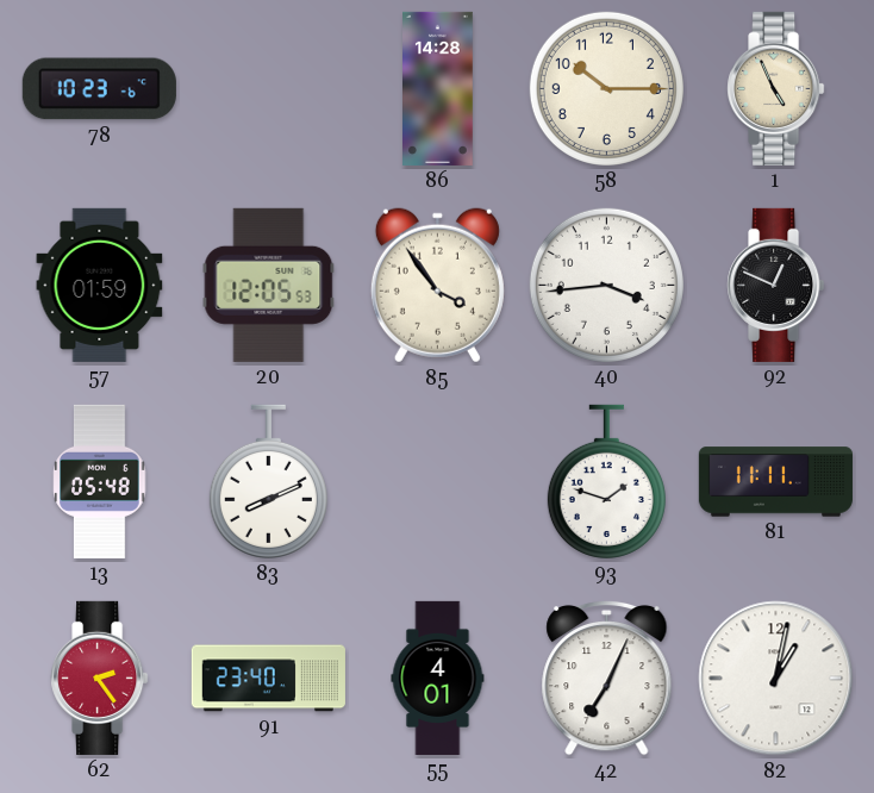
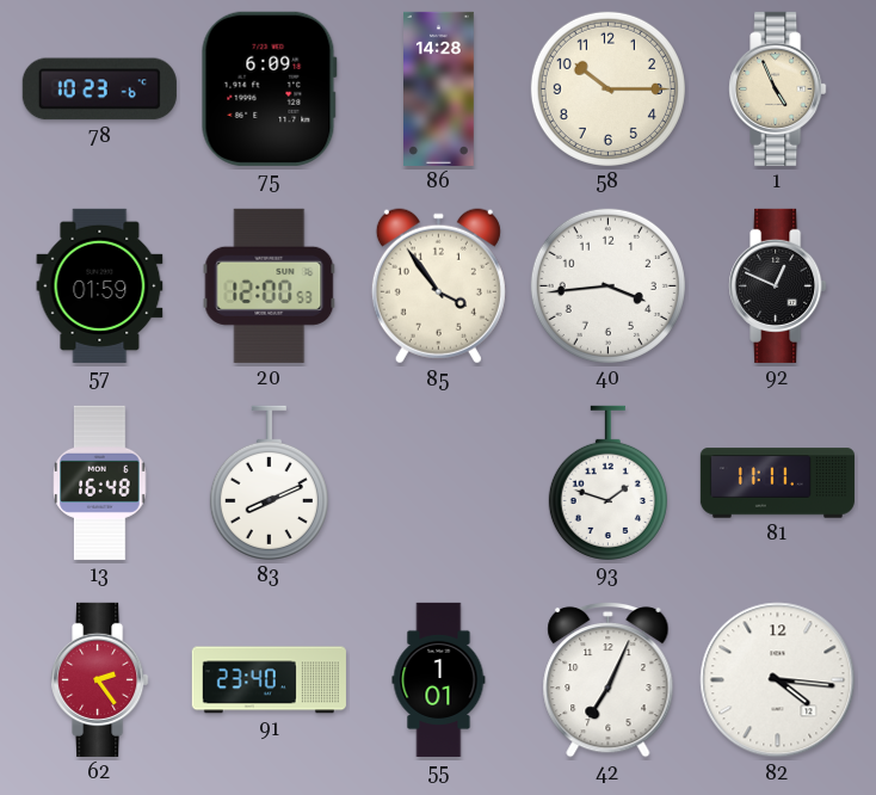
75: none -> 6:09
20: 12:05 -> 12:00
13: 05:48 -> 16:48
55: 4:01 -> 1:01
82: 1:02 -> 4:16
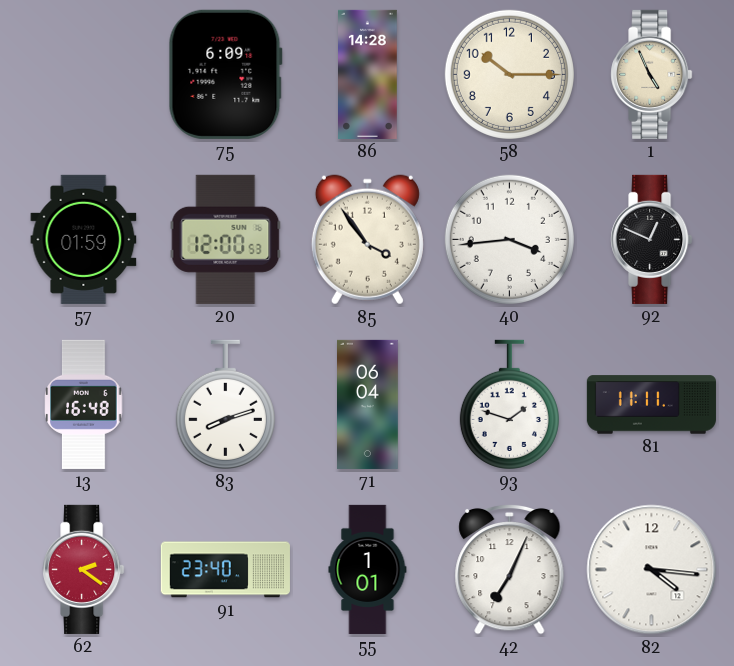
78: 10:23 -> none
83: 8:11 -> 8:12
71: none -> 06:04
62: 2:24 -> 2:21
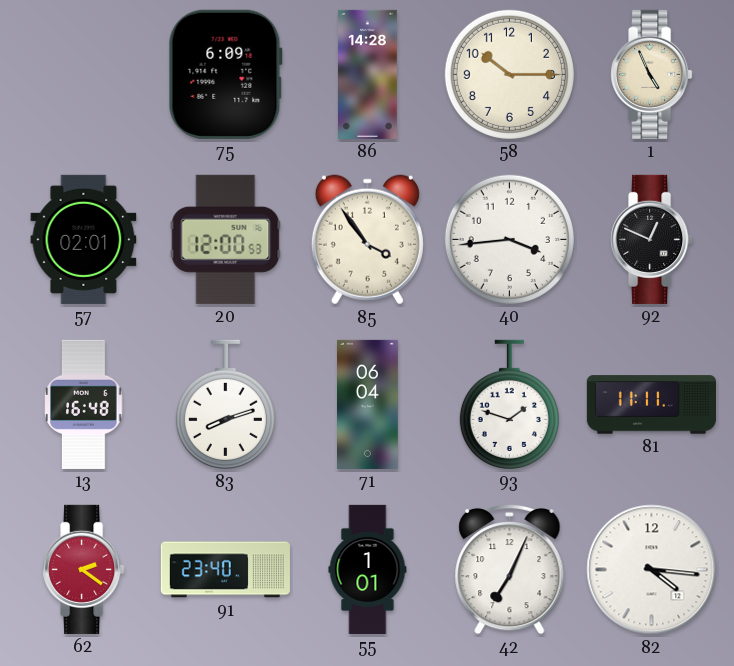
57: 01:59 -> 02:01
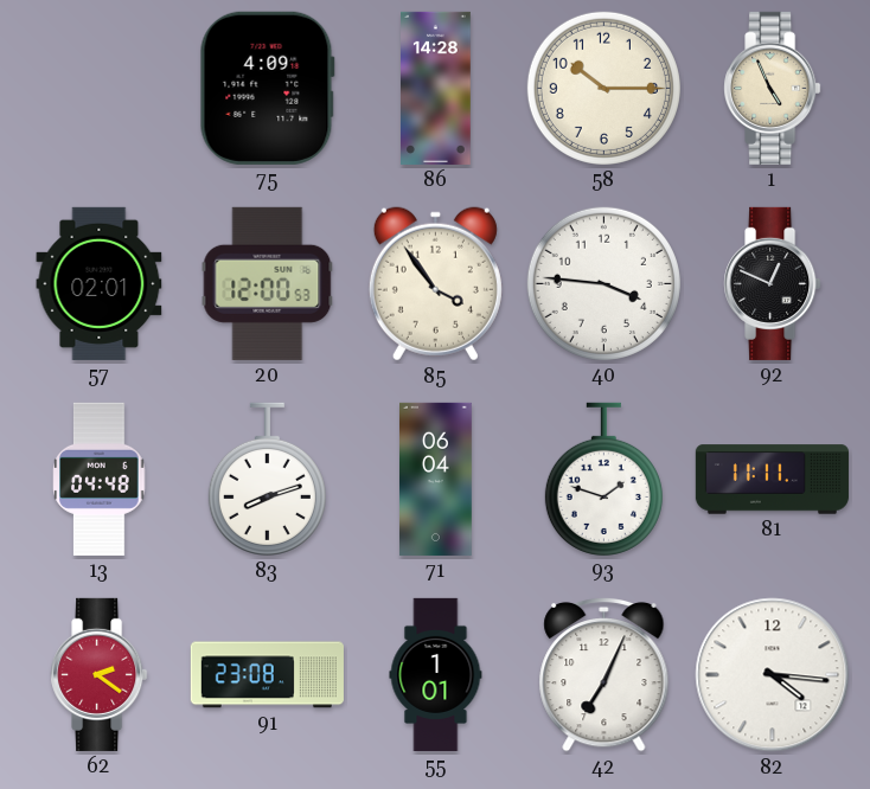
75: 6:09 -> 4:09
40: 3:44 -> 3:46
13: 16:48 -> 04:48
91: 23:40 -> 23:08
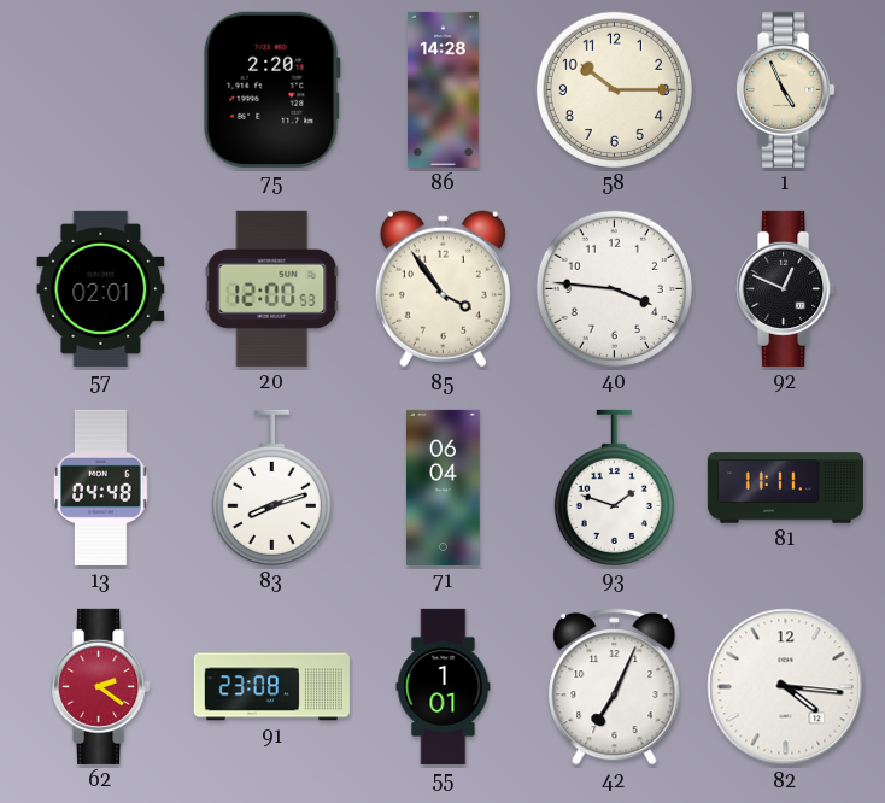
75: 4:09 -> 2:20
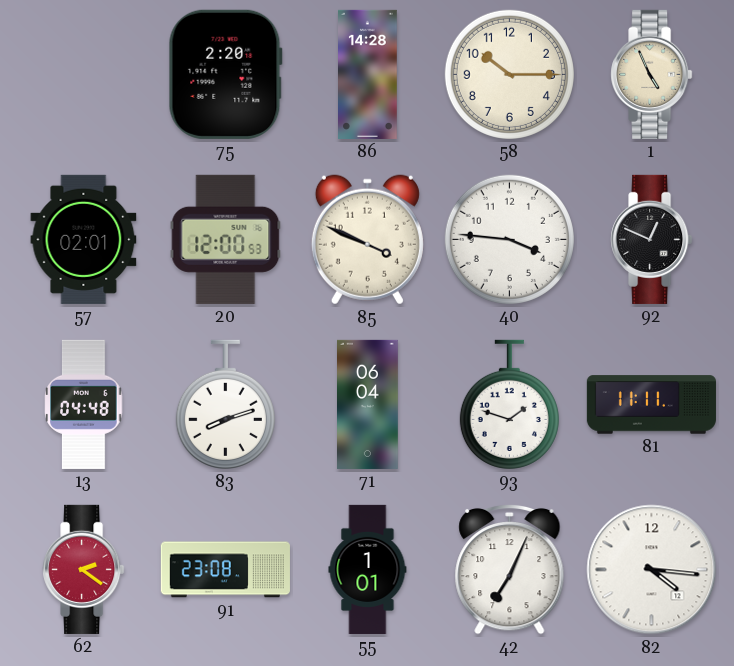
85: 3:54 -> 3:49
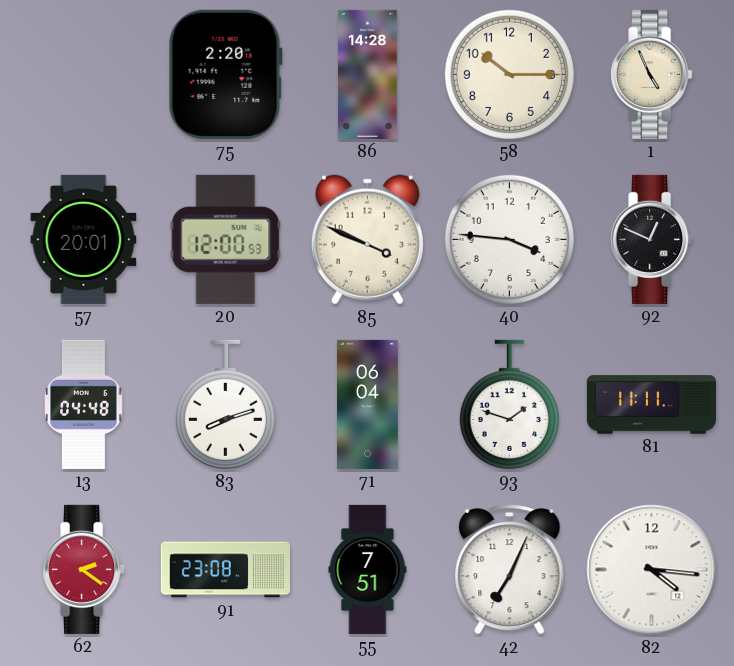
57: 02:01 -> 20:01
55: 1:01 -> 7:51
